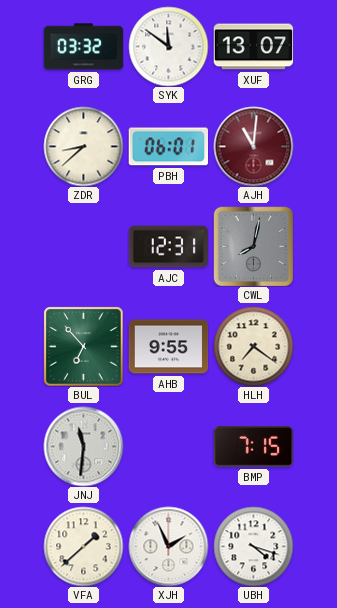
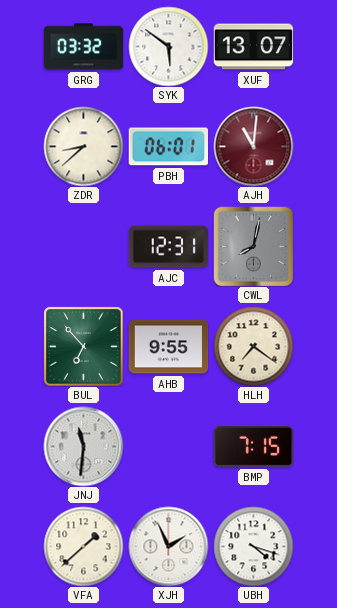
SYK: 11:51 -> 5:51
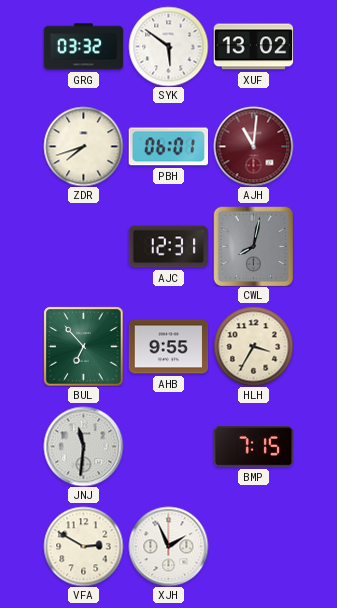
XUF: 13:07 -> 13:02
ZDR: 8:38 -> 7:42
HLH: 7:21 -> 3:35
VFA: 1:38 -> 2:50
UBH: 4:18 -> none
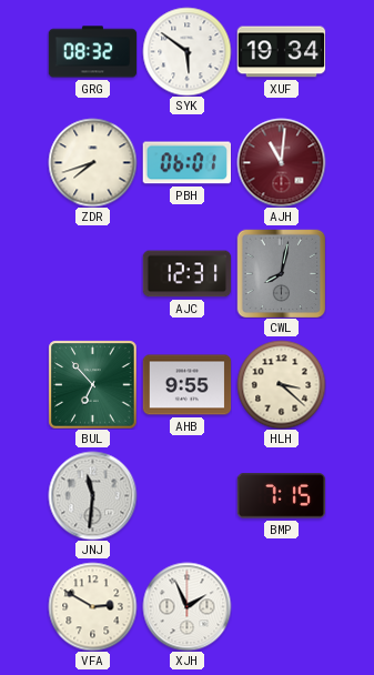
GRG: 03:32 -> 08:32
XUF: 13:02 -> 19:34
HLH: 3:35 -> 3:22
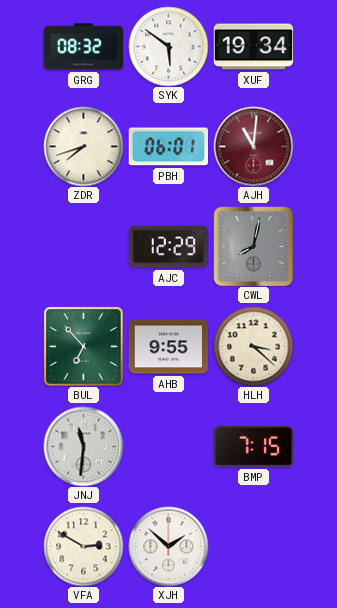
AJC: 12:31 -> 12:29
XJH: 1:56 -> 1:52
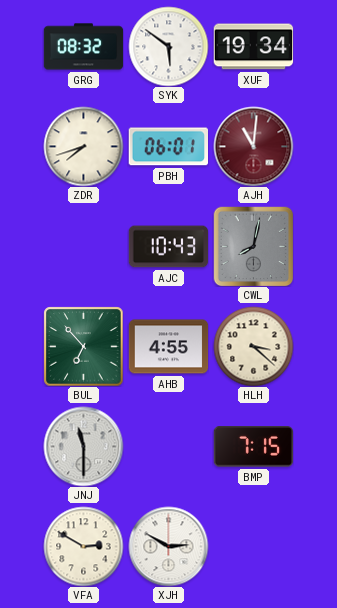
AJC: 12:29 -> 10:43
AHB: 9:55 -> 4:55
JNJ: 11:31 -> 11:30
XJH: 1:52 -> 2:50
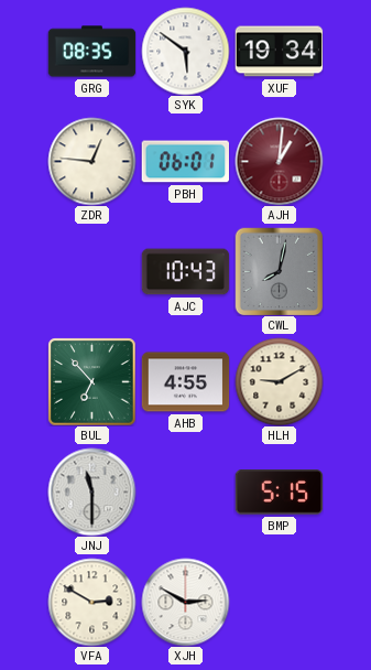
GRG: 08:32 -> 08:35
ZDR: 7:42 -> 12:46
AJH: 11:01 -> 1:01
HLH: 3:22 -> 9:10
BMP: 7:15 -> 5:15
